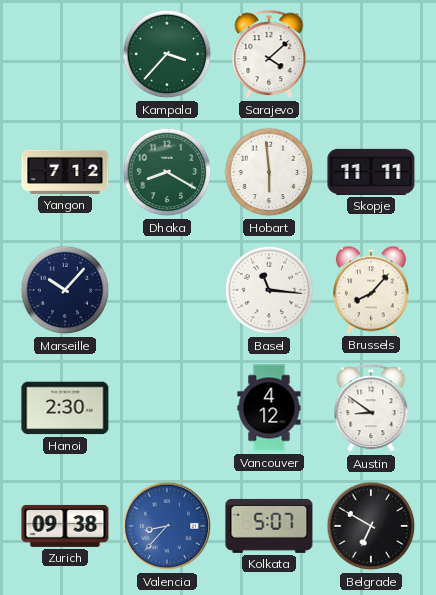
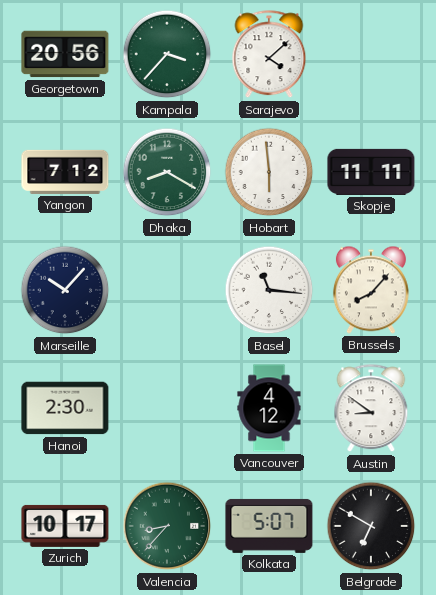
Georgetown: none -> 20:56
Zurich: 09:38 -> 10:17
Valencia dial: blue -> green
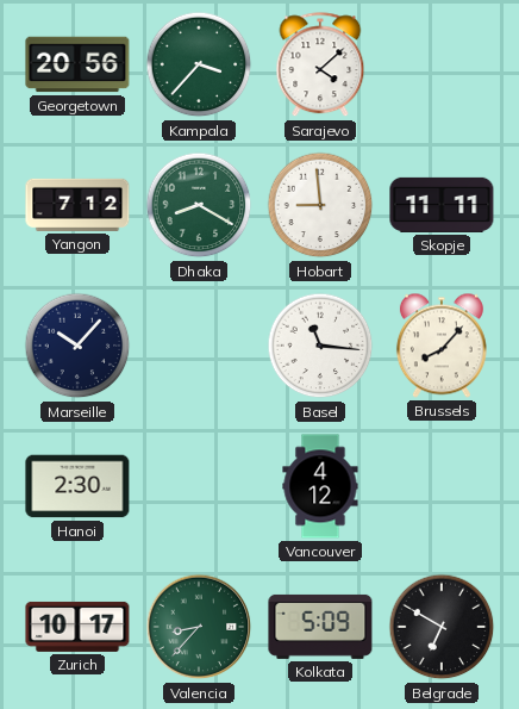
Hobart: 5:59 -> 8:59
Austin: 8:51 -> none
Kolkata: 5:07 -> 5:09
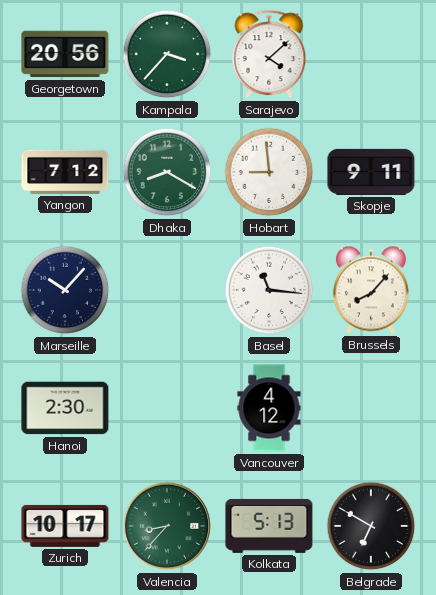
Skopje: 11:11 -> 9:11
Kolkata: 5:09 -> 5:13
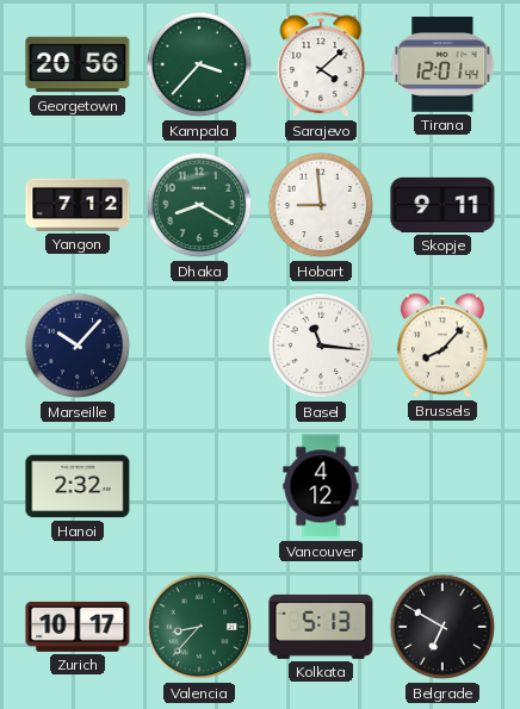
Tirana: none -> 12:01
Hanoi: 2:30 -> 2:32
